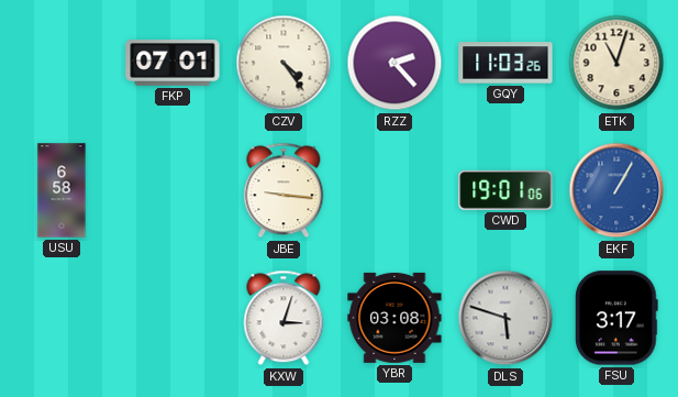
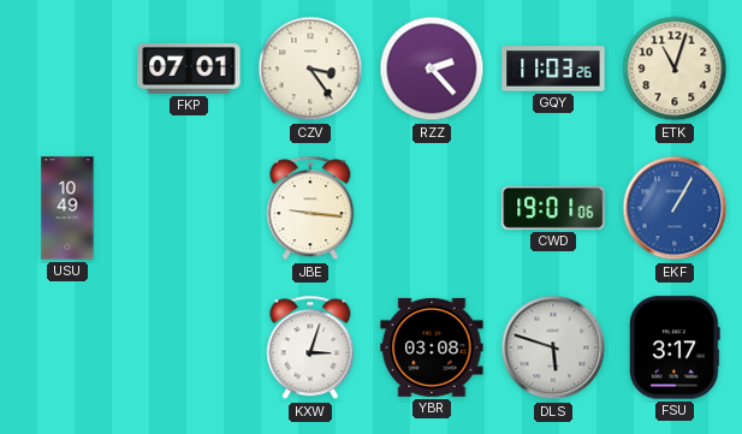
CZV: 4:24 -> 3:24
USU: 6:58 -> 10:49
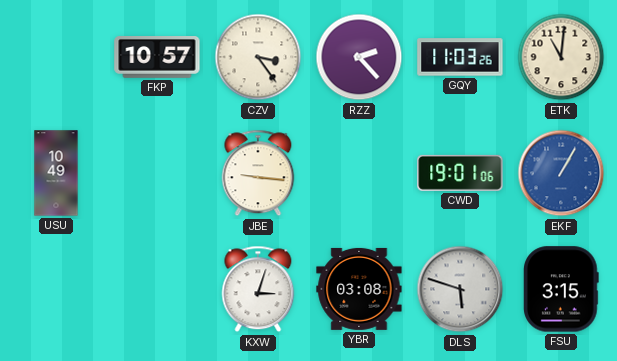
FKP: 07:01 -> 10:57
ETK: 11:03 -> 11:01
FSU: 3:17 -> 3:15
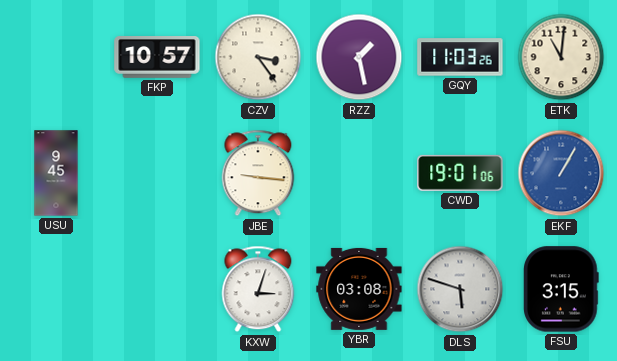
RZZ: 2:23 -> 1:28
USU: 10:49 -> 9:45
